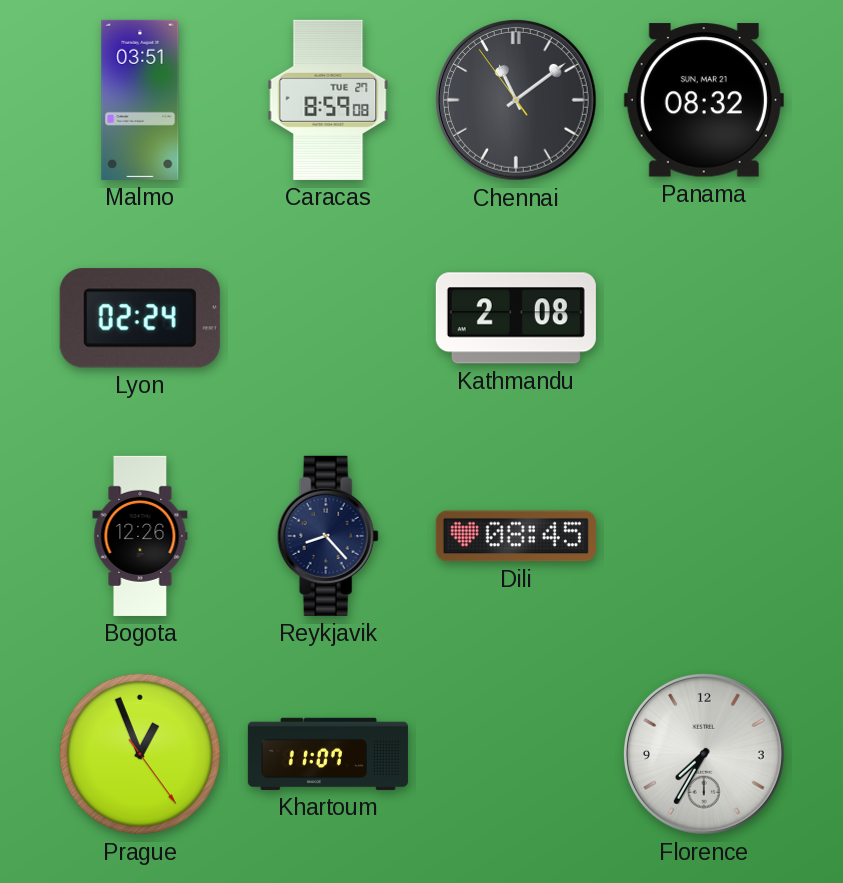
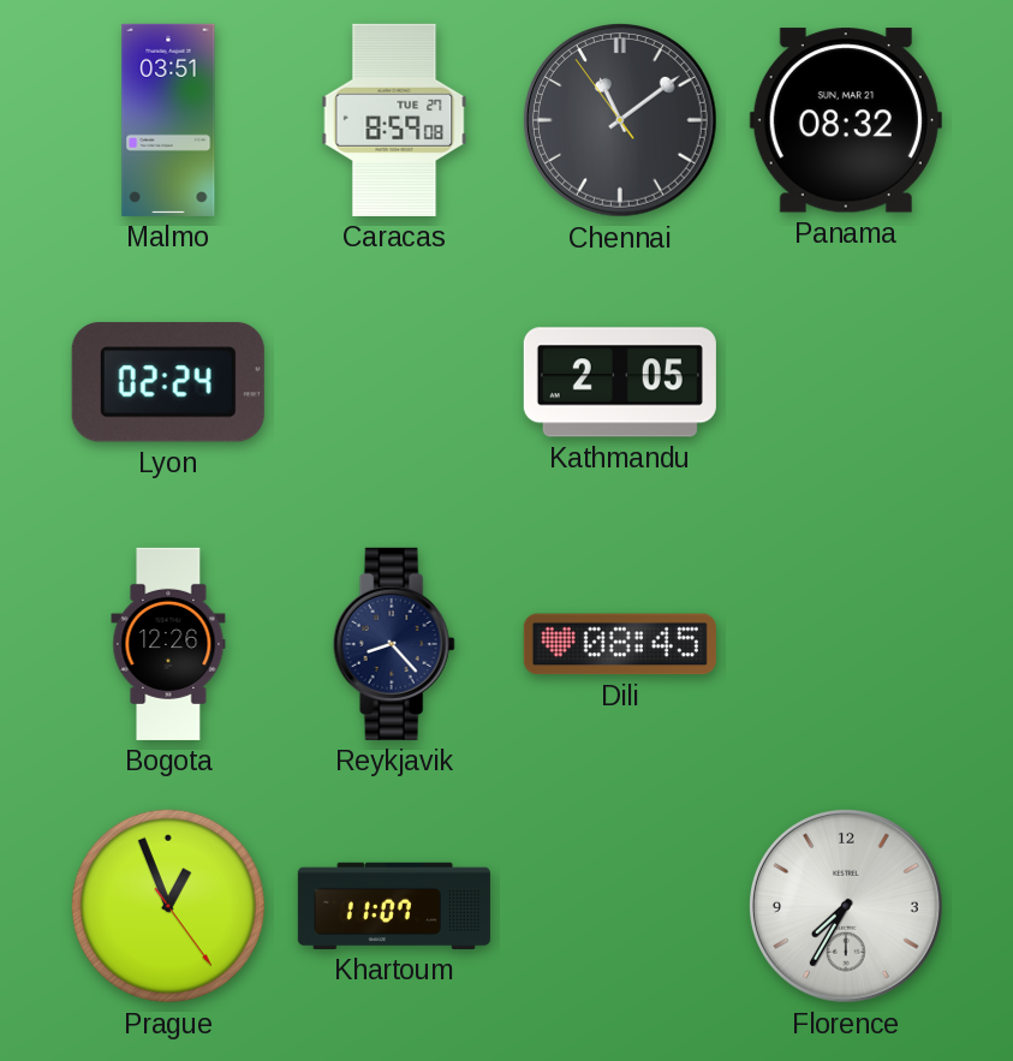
Kathmandu: 2:08 -> 2:05
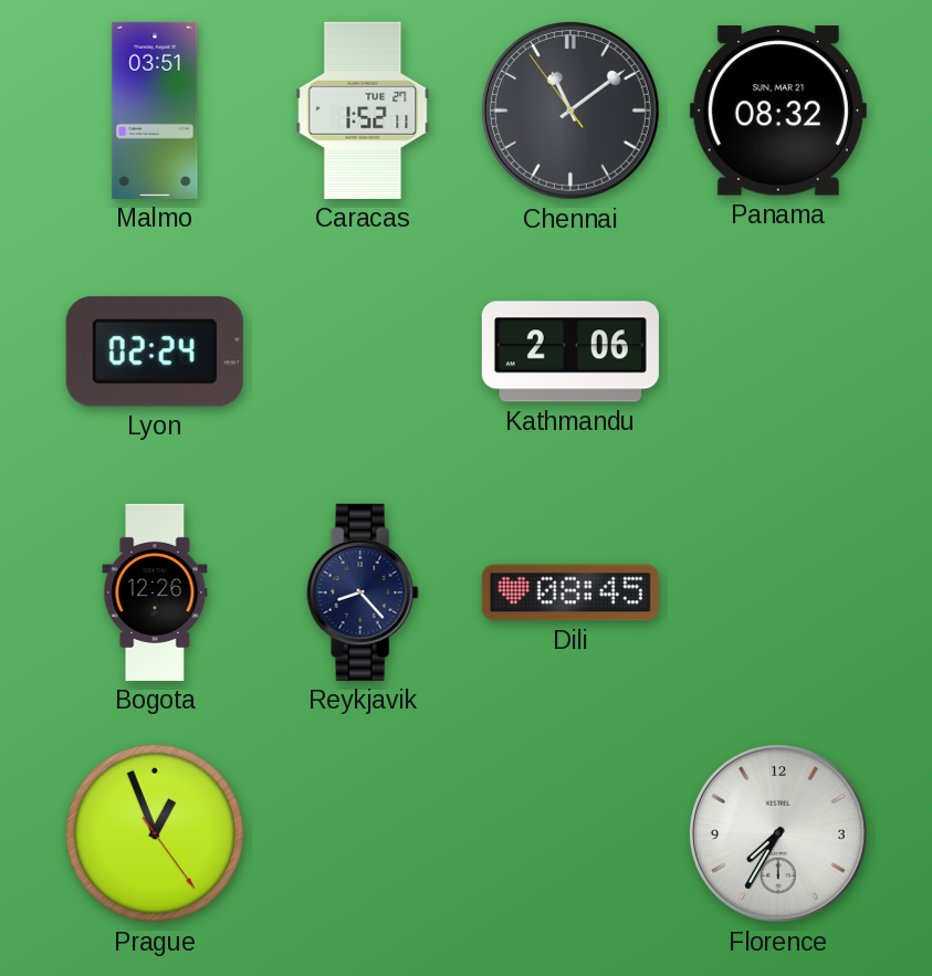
Caracas: 8:59 -> 1:52
Kathmandu: 2:05 -> 2:06
Khartoum: 11:07 -> none
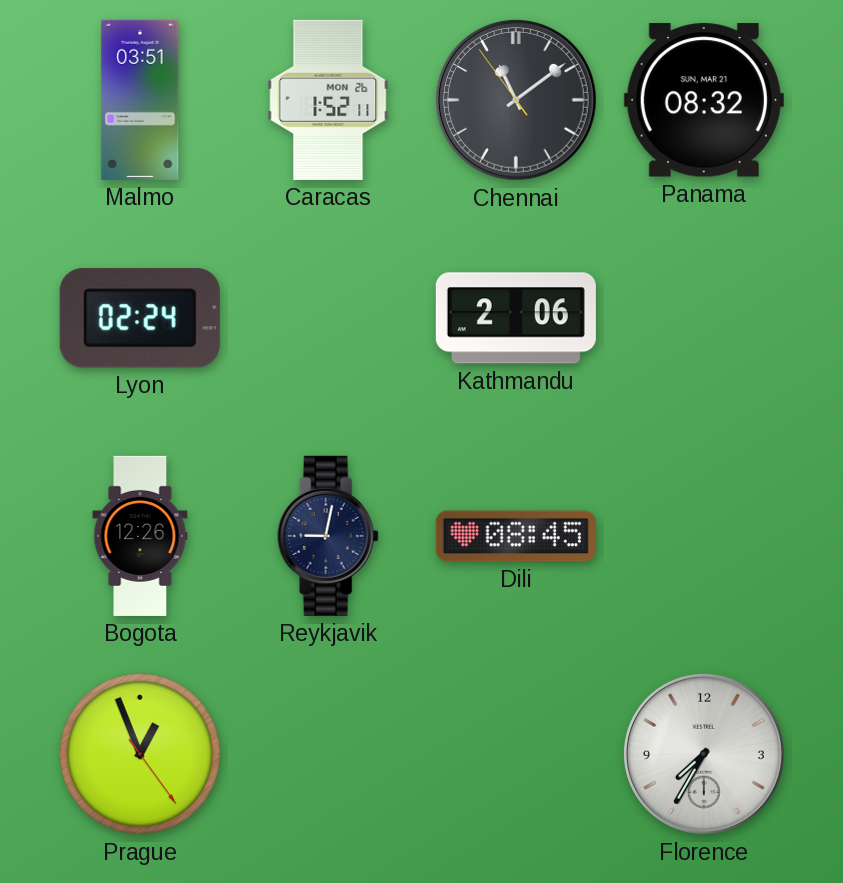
Caracas date: TUE 27 -> MON 26
Reykjavik: 8:23 -> 9:02
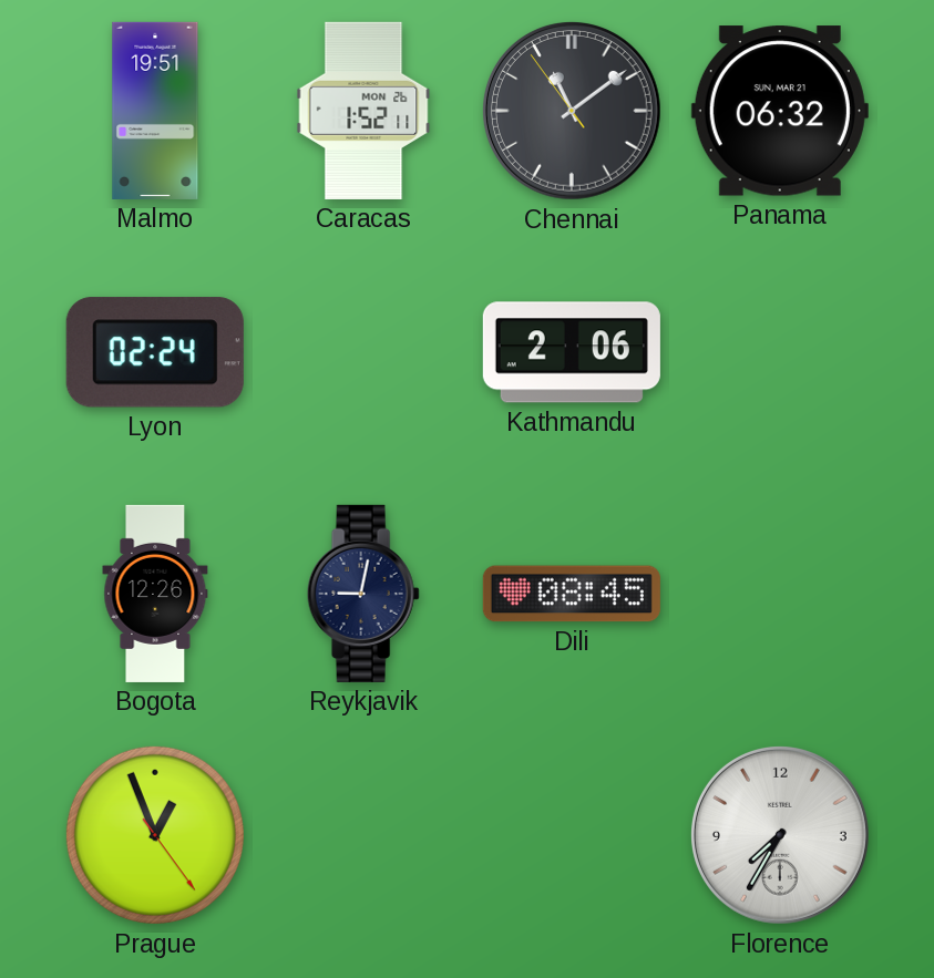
Malmo: 03:51 -> 19:51
Panama: 08:32 -> 06:32
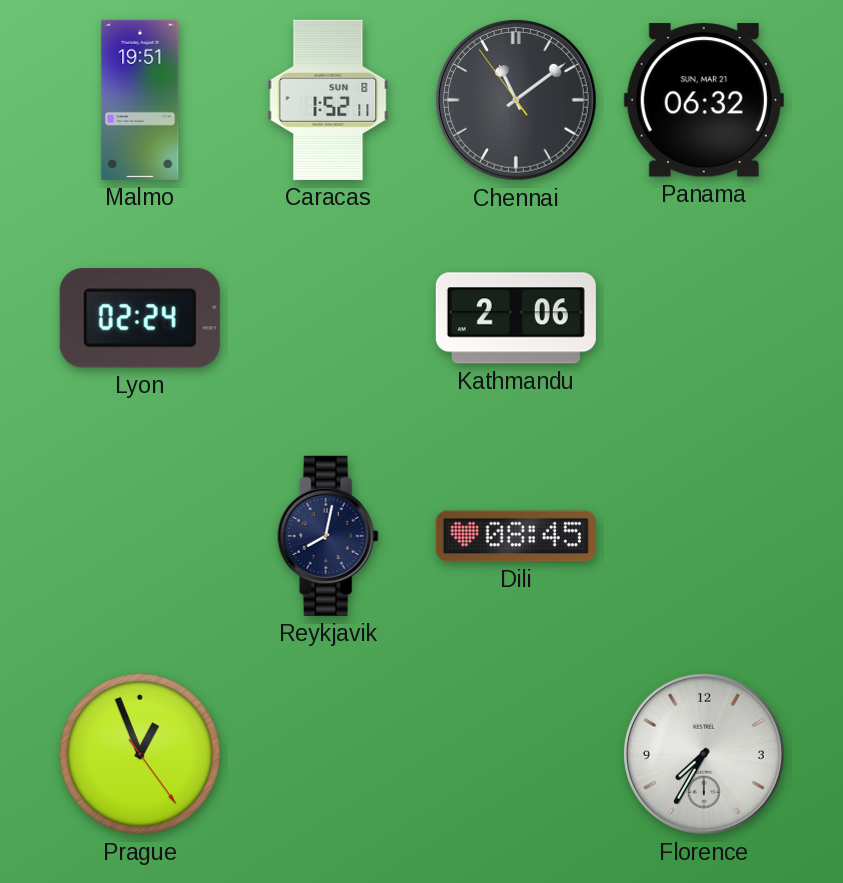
Caracas date: MON 26 -> SUN 8
Bogota: 12:26 -> none
Reykjavik: 9:02 -> 8:02
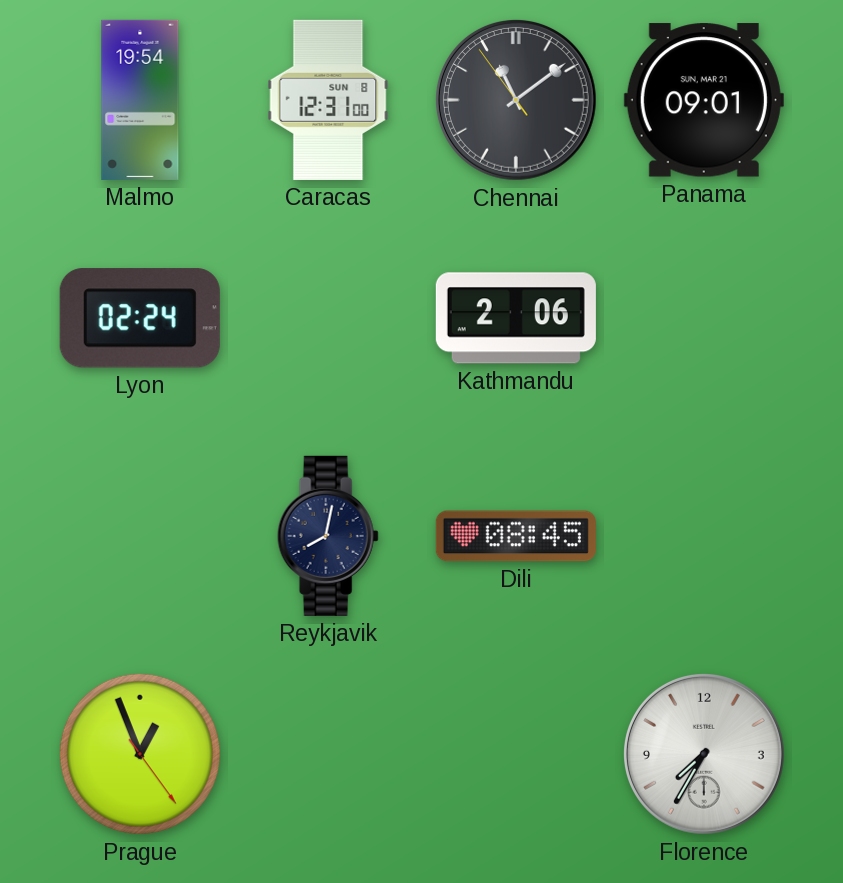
Malmo: 19:51 -> 19:54
Caracas: 1:52 -> 12:31
Panama: 06:32 -> 09:01
